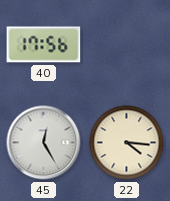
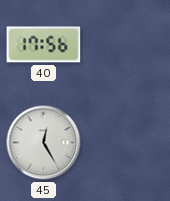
22: 4:16 -> none
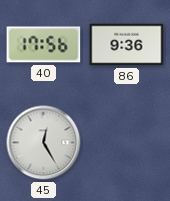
86: none -> 9:36
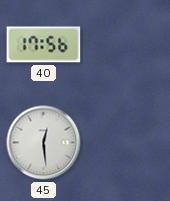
86: 9:36 -> none
45: 12:25 -> 12:29
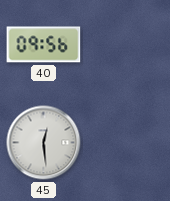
40: 17:56 -> 09:56
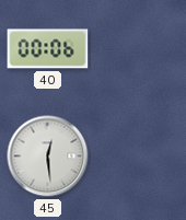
40: 09:56 -> 00:06
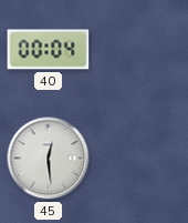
40: 00:06 -> 00:04
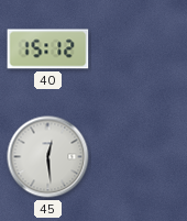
40: 00:04 -> 15:12
